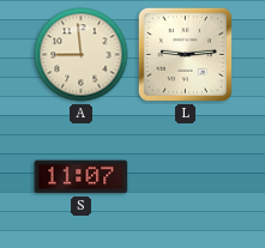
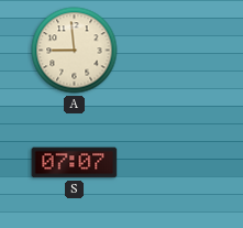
L: 9:14 -> none
S: 11:07 -> 07:07
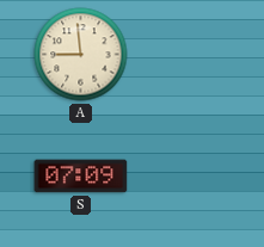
S: 07:07 -> 07:09
